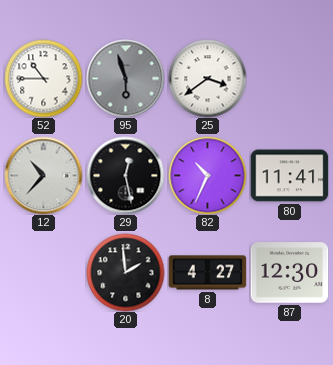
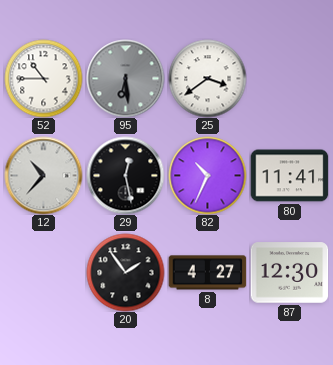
95: 5:57 -> 6:29
20: 1:59 -> 1:54
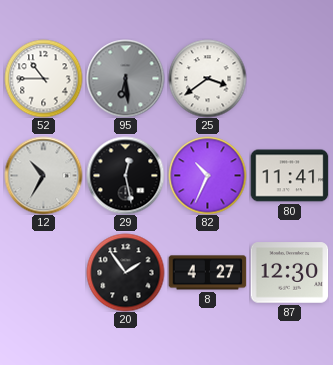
12: 10:37 -> 10:35
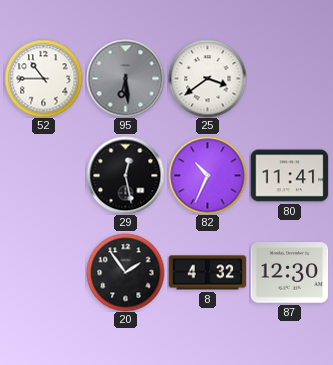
12: 10:35 -> none
8: 4:27 -> 4:32
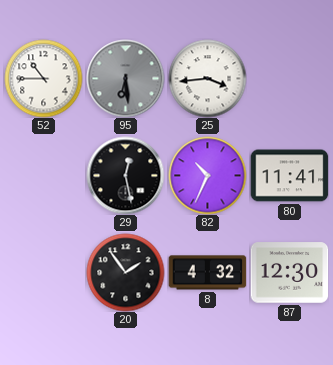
25: 3:39 -> 3:44
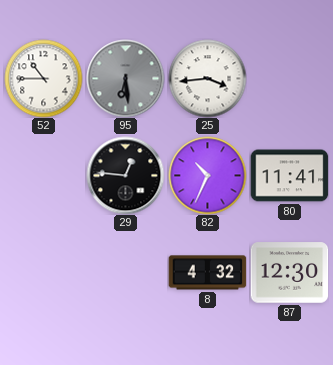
29: 12:28 -> 12:46
20: 1:54 -> none
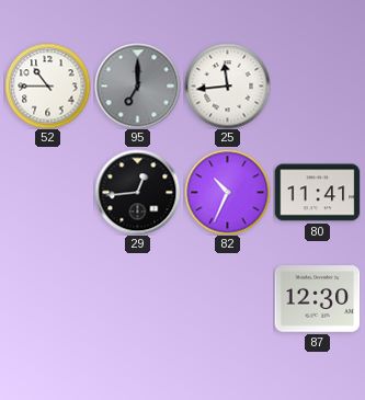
95: 6:29 -> 7:00
25: 3:44 -> 11:44
29: 12:46 -> 12:44
8: 4:32 -> none
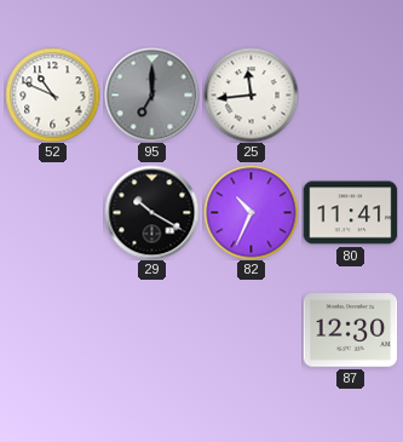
52: 10:45 -> 10:49
29: 12:44 -> 10:20
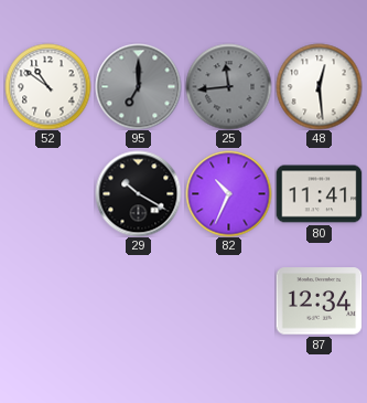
52: 10:49 -> 10:51
25 dial: white -> grey
48: none -> 12:29
87: 12:30 -> 12:34
